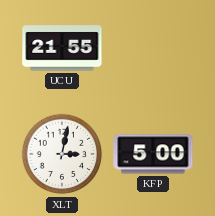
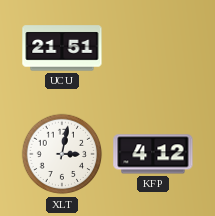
UCU: 21:55 -> 21:51
KFP: 5:00 -> 4:12
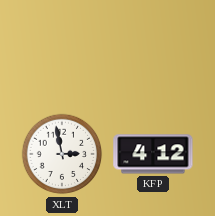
UCU: 21:51 -> none
XLT: 3:02 -> 2:58
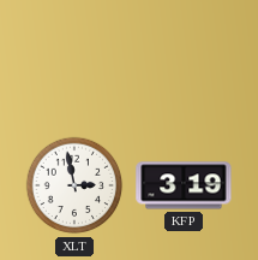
KFP: 4:12 -> 3:19
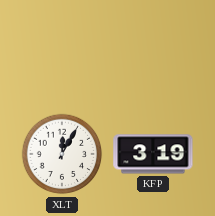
XLT: 2:58 -> 12:05
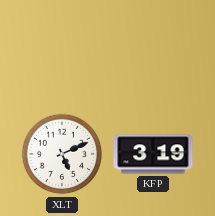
XLT: 12:05 -> 5:11
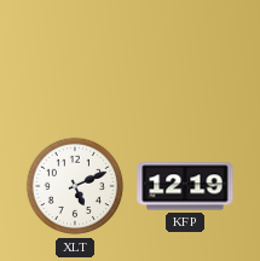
KFP: 3:19 -> 12:19
